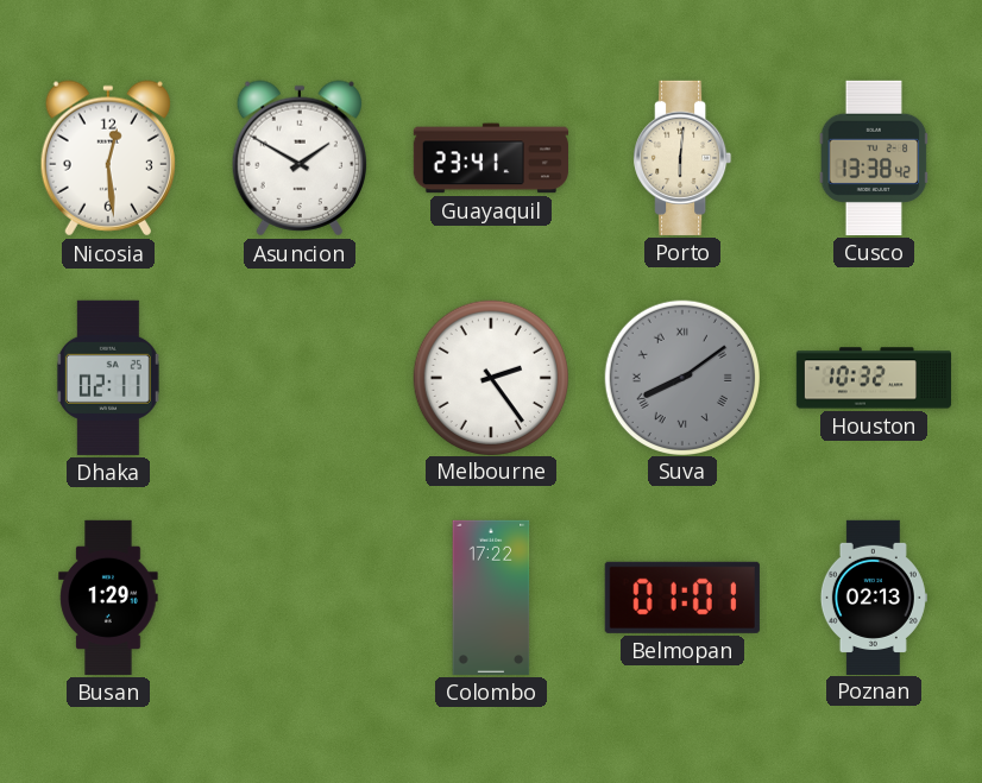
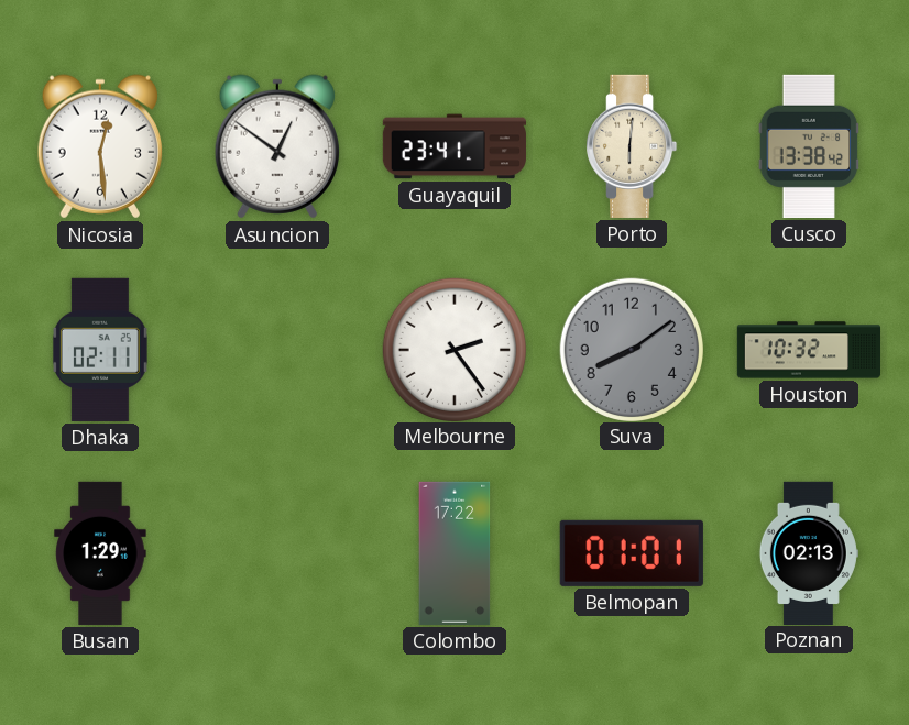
Asuncion: 1:50 -> 12:51
Suva numerals: Roman -> Arabic
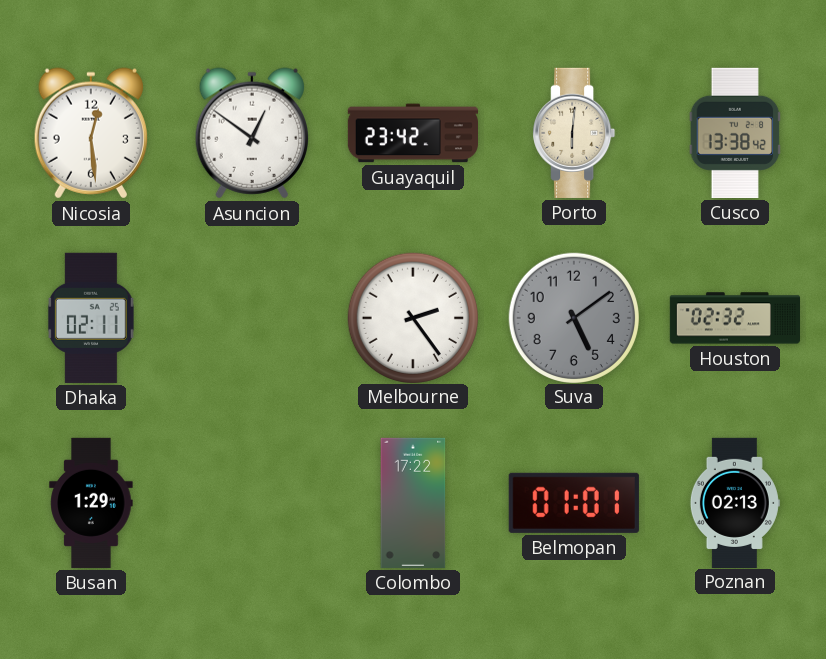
Guayaquil: 23:41 -> 23:42
Suva: 8:09 -> 5:09
Houston: 10:32 -> 02:32
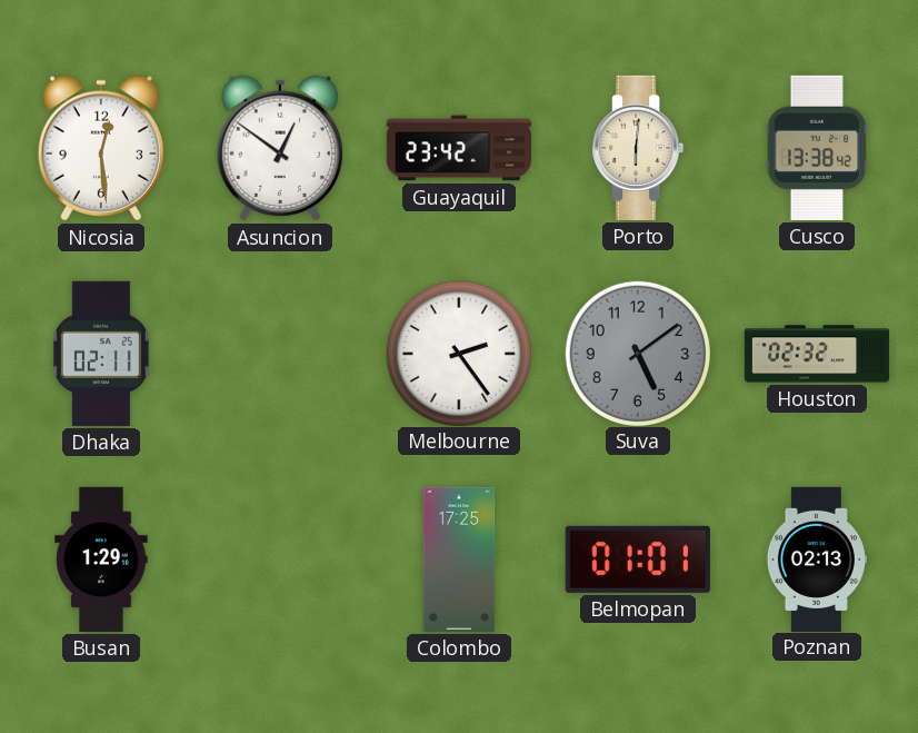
Colombo: 17:22 -> 17:25
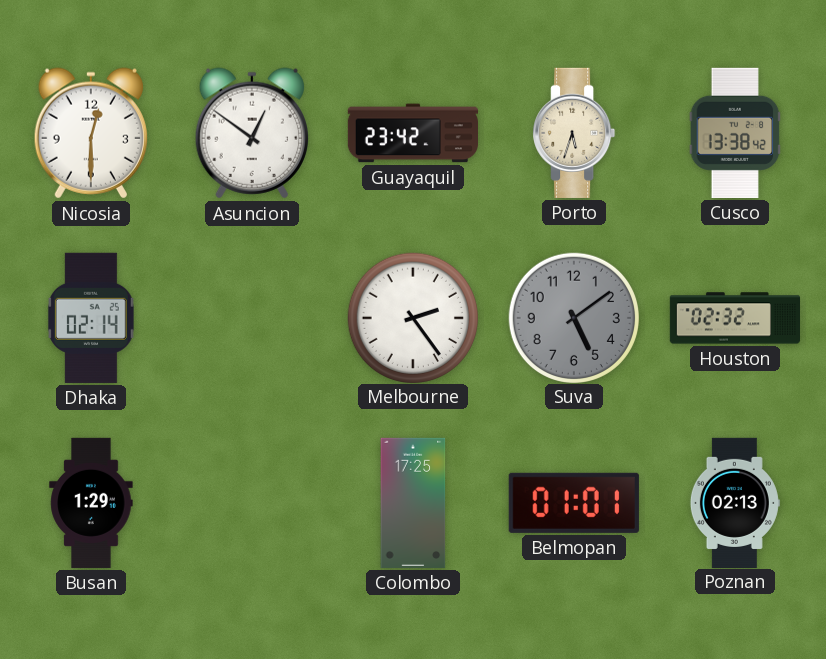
Nicosia: 12:29 -> 12:30
Porto: 6:01 -> 5:33
Dhaka: 02:11 -> 02:14
